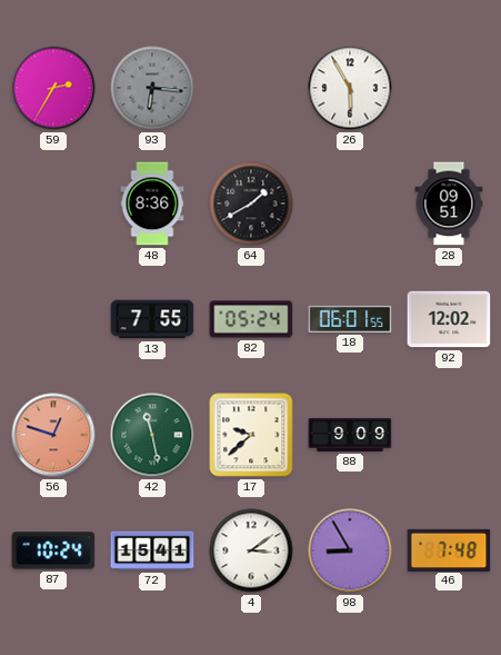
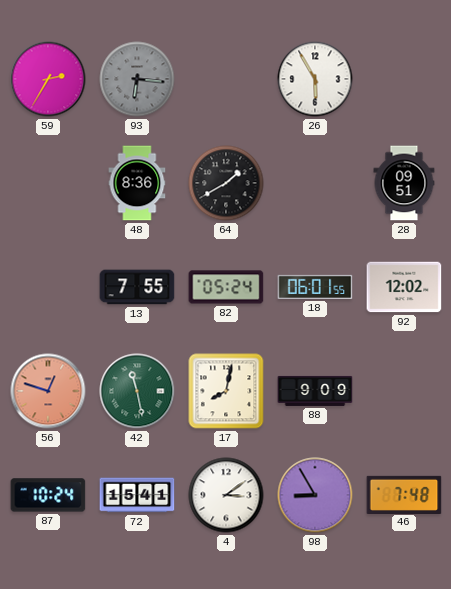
17: 9:38 -> 8:02
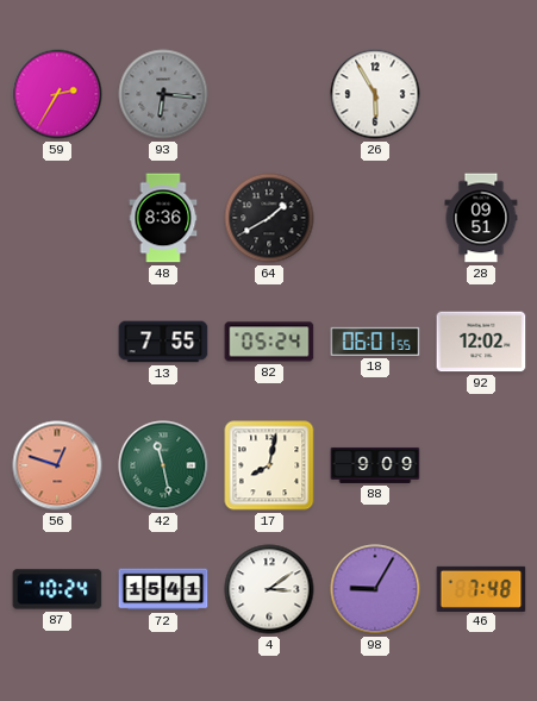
98: 8:55 -> 9:05
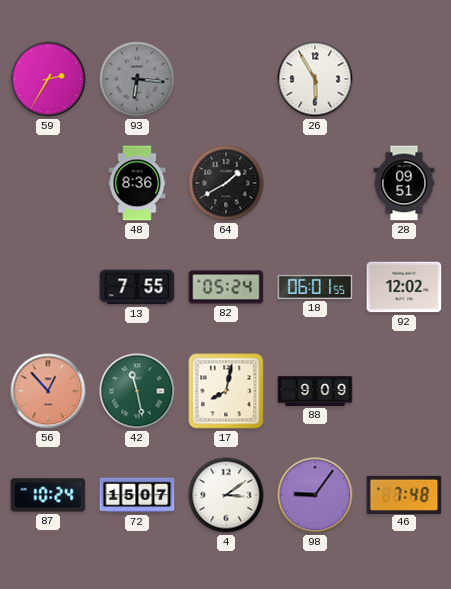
56: 12:48 -> 12:53
72: 15:41 -> 15:07
98: 9:05 -> 9:06
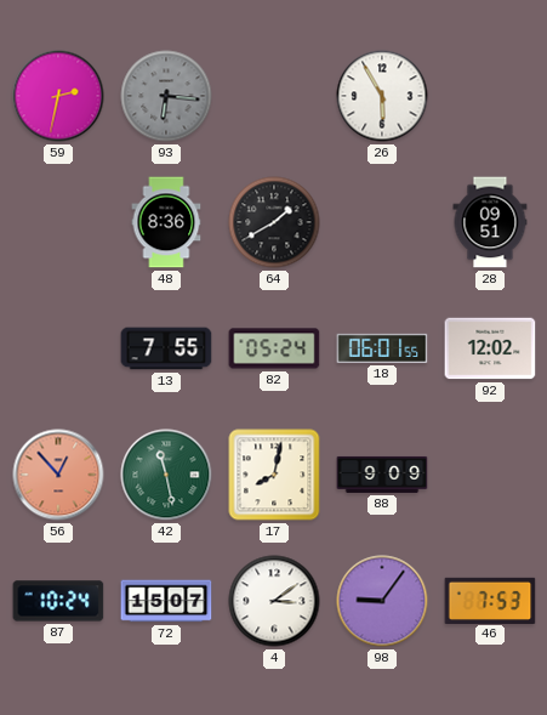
59: 2:35 -> 2:32
46: 7:48 -> 7:53
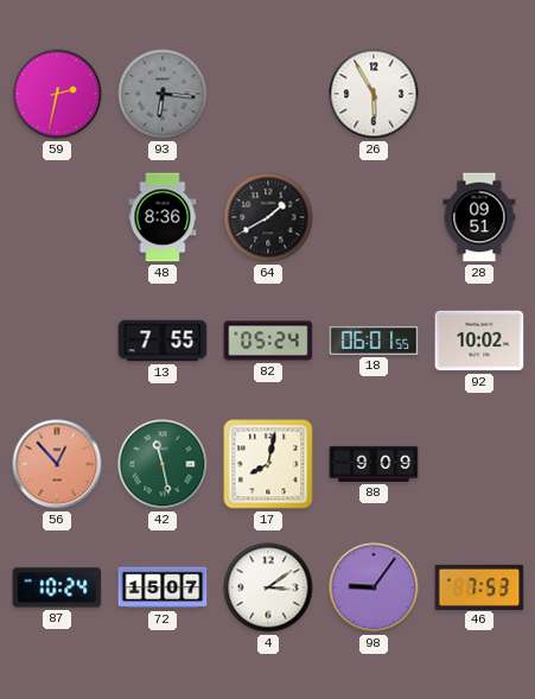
92: 12:02 -> 10:02
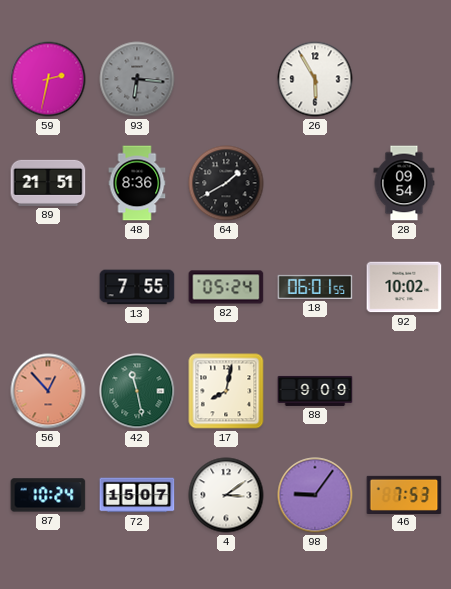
89: none -> 21:51
28: 09:51 -> 09:54
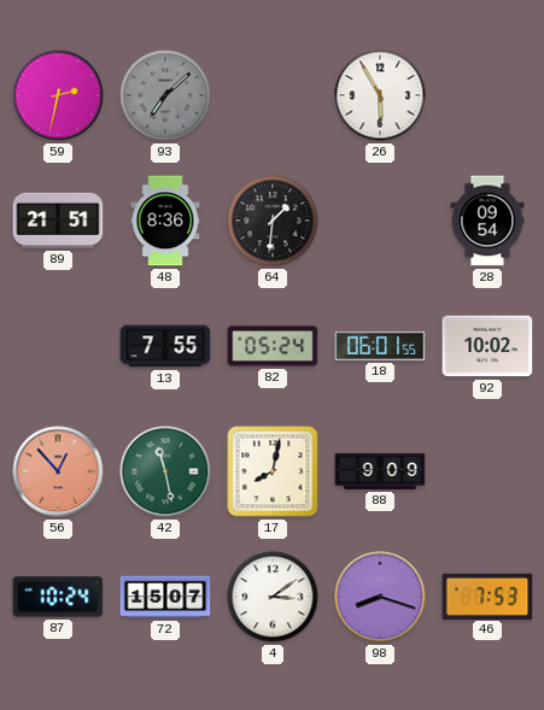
93: 6:16 -> 7:08
64: 1:40 -> 1:31
98: 9:06 -> 8:18
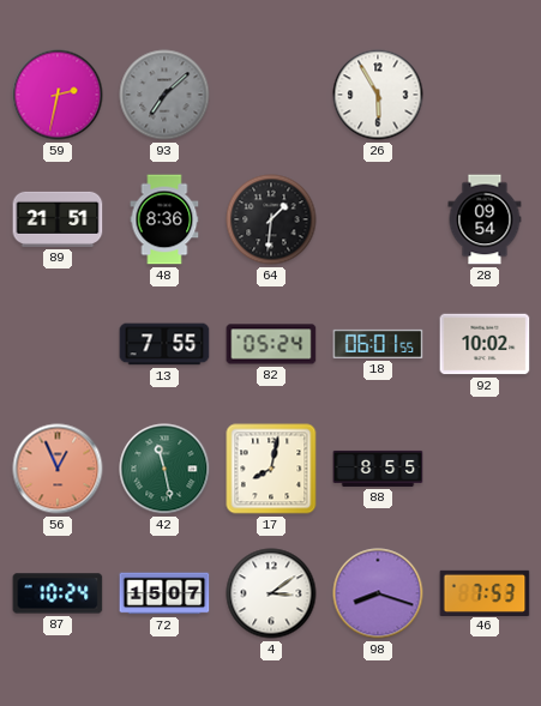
56: 12:53 -> 12:56
88: 9:09 -> 8:55
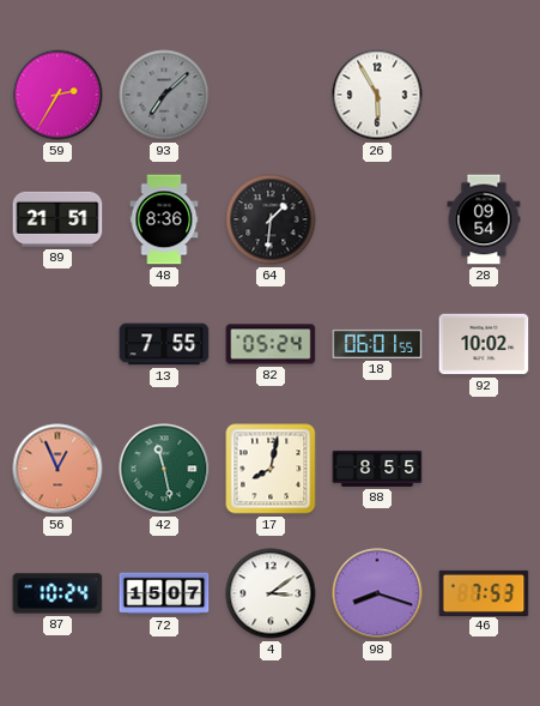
59: 2:32 -> 2:35
